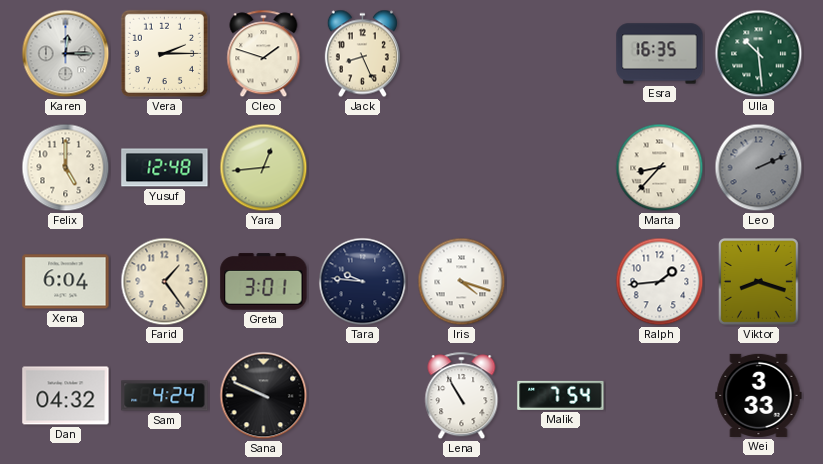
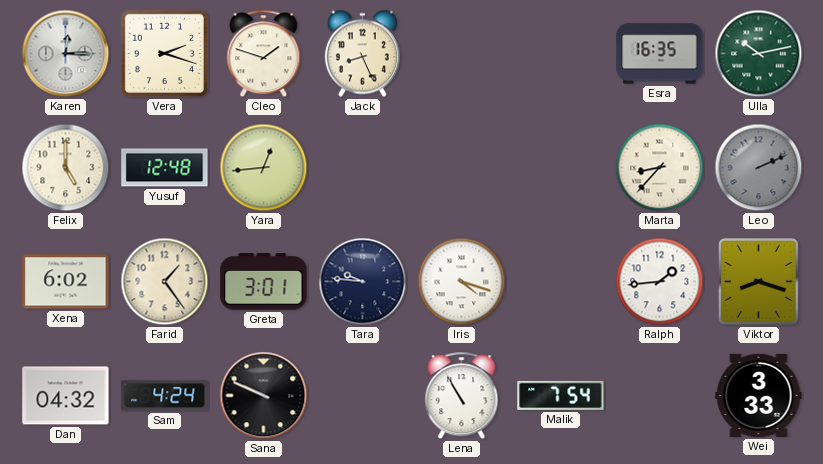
Vera: 2:15 -> 2:18
Ulla: 10:29 -> 10:13
Xena: 6:04 -> 6:02
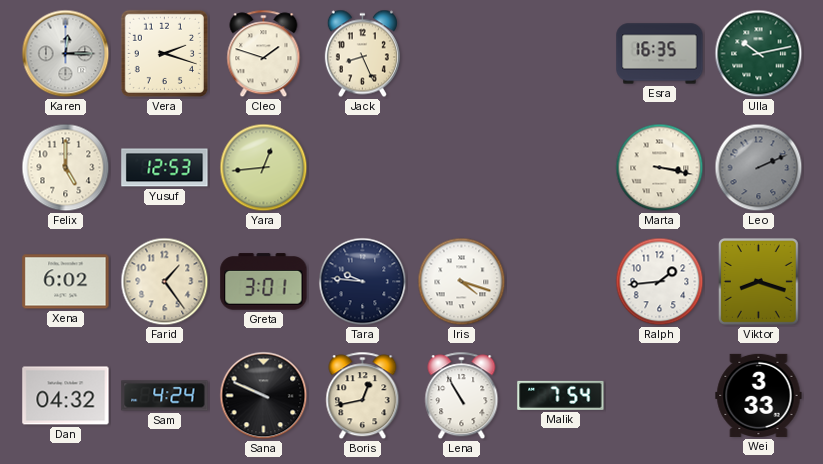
Yusuf: 12:48 -> 12:53
Marta: 8:37 -> 3:17
Boris: none -> 12:43
